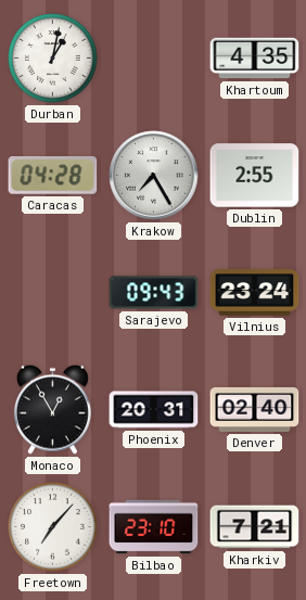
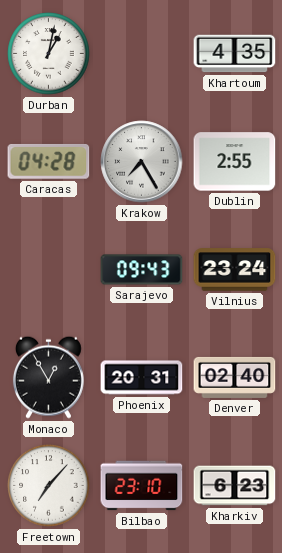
Kharkiv: 7:21 -> 6:23
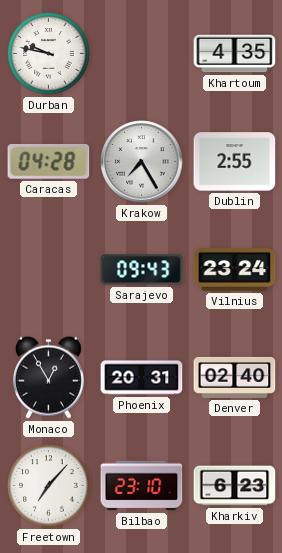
Durban: 1:02 -> 9:47
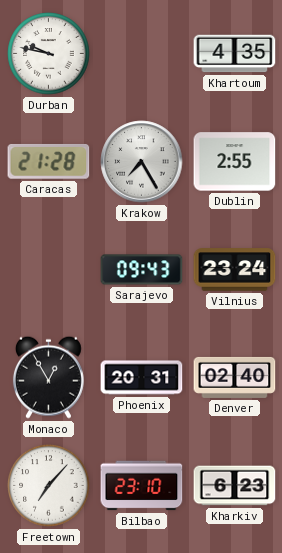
Caracas: 04:28 -> 21:28
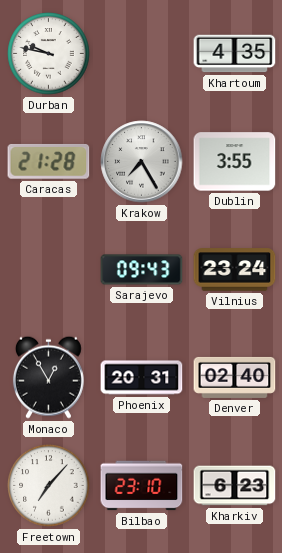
Dublin: 2:55 -> 3:55
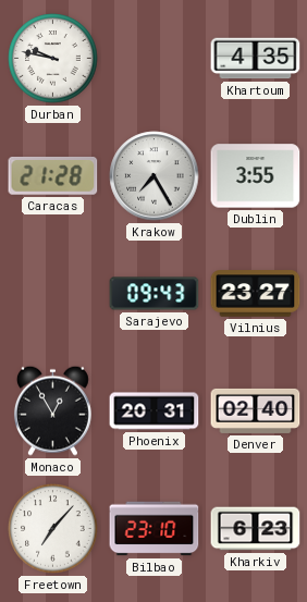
Vilnius: 23:24 -> 23:27
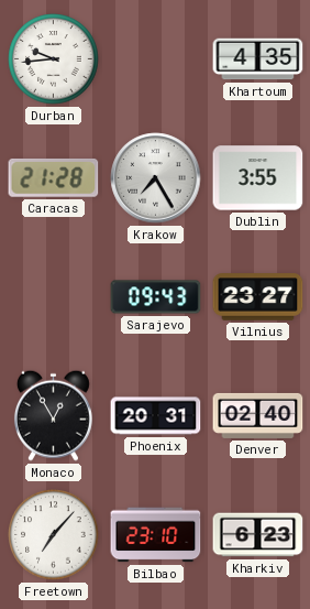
Durban: 9:47 -> 9:44
